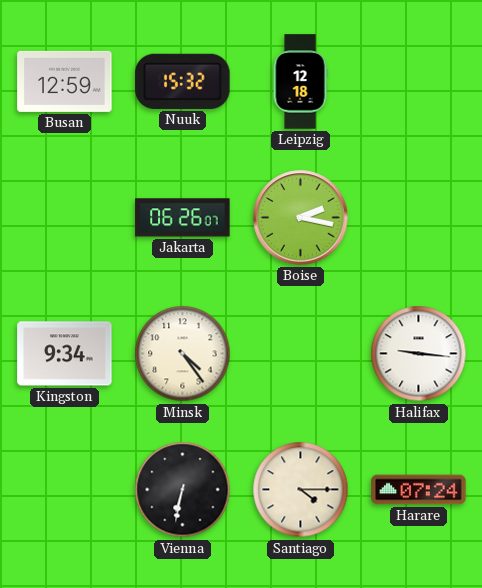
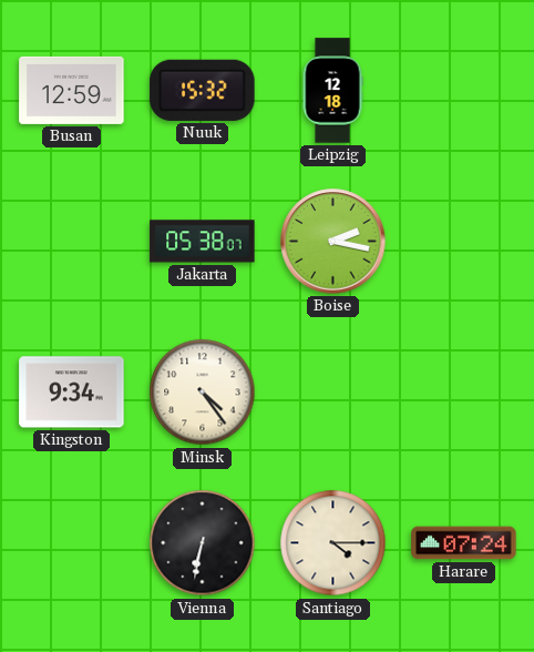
Jakarta: 06:26 -> 05:38
Halifax: 9:16 -> none
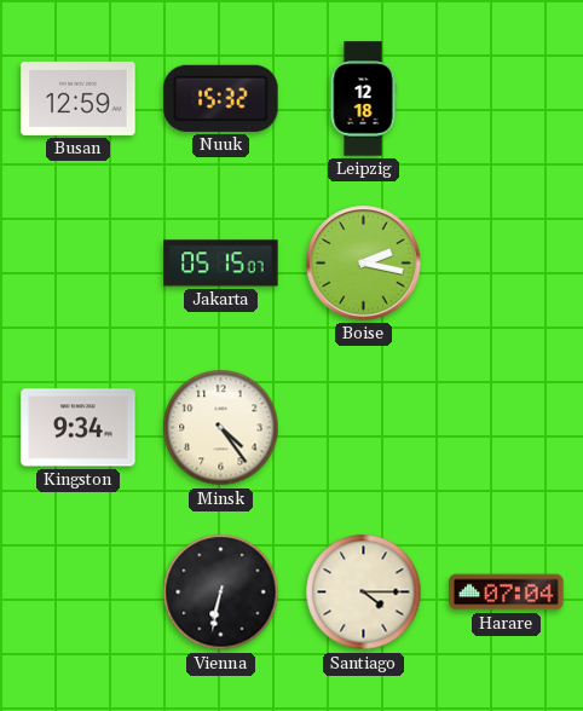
Jakarta: 05:38 -> 05:15
Harare: 07:24 -> 07:04
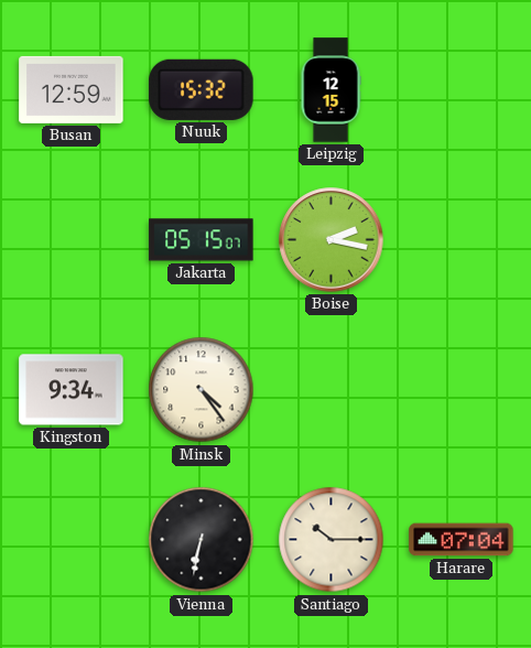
Leipzig: 12:18 -> 12:15
Santiago: 4:15 -> 10:15
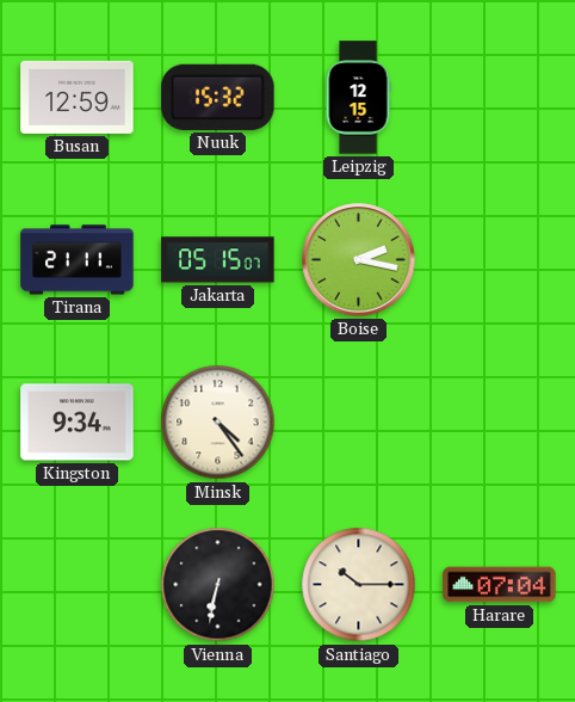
Tirana: none -> 21:11
